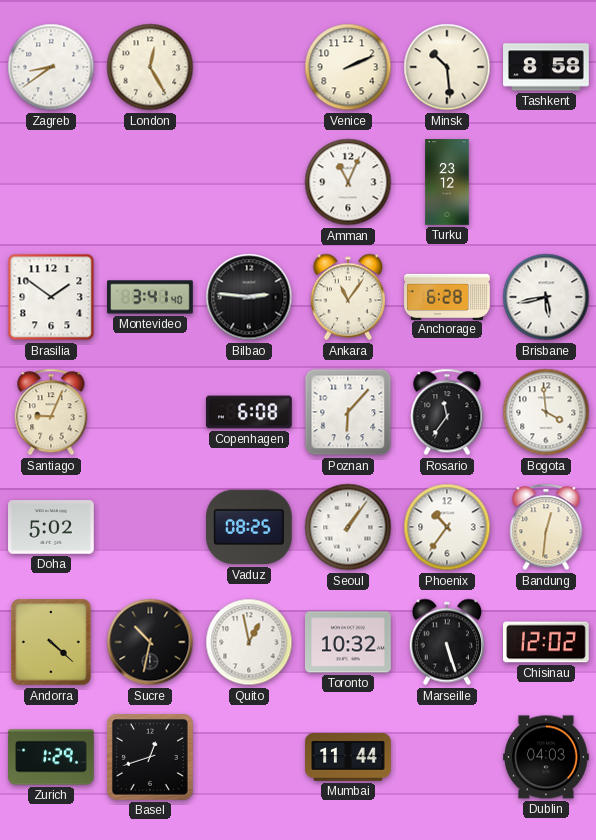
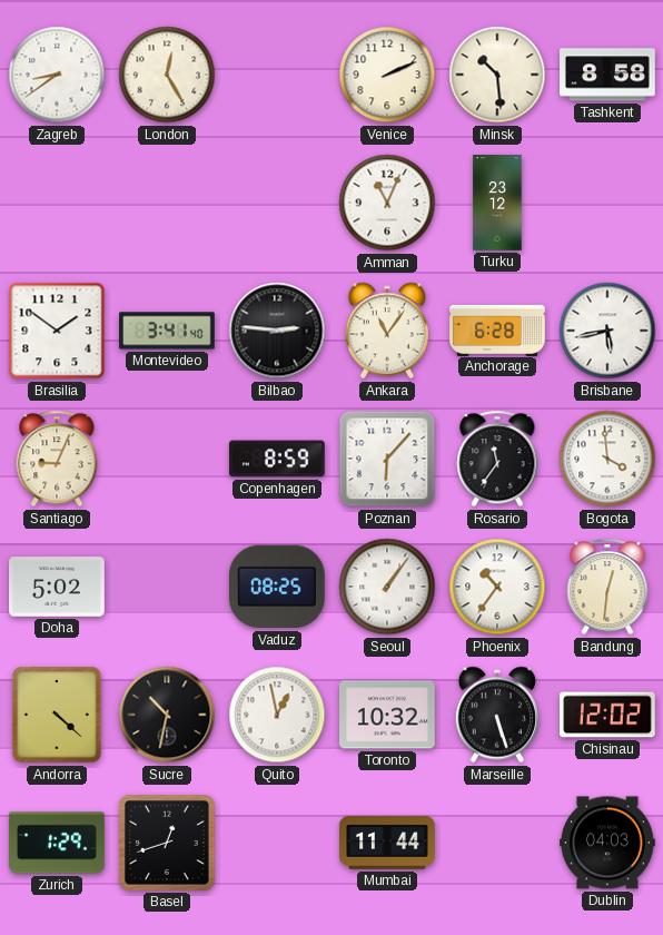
Copenhagen: 6:08 -> 8:59
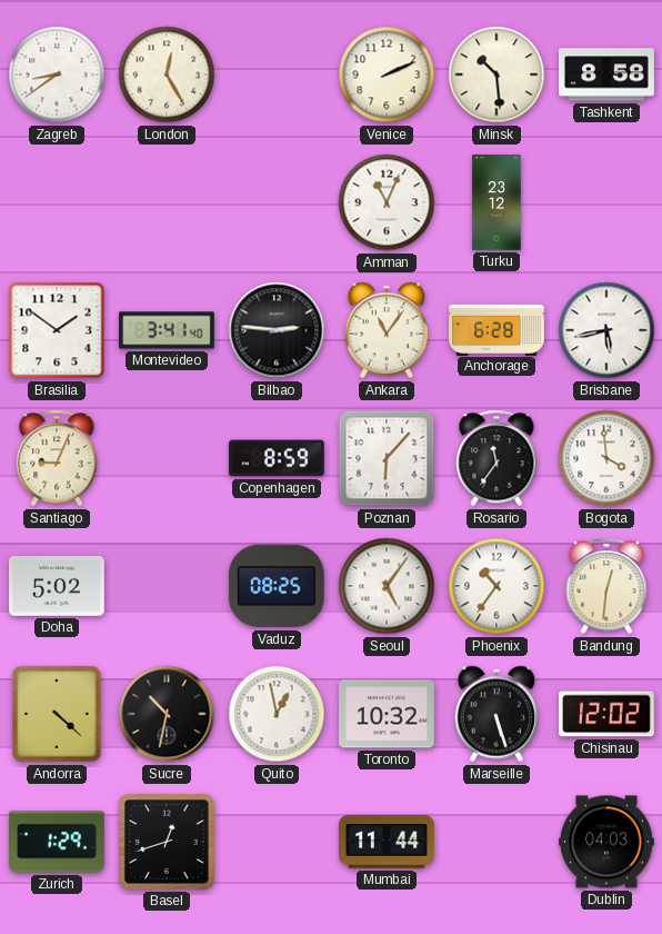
Seoul: 1:06 -> 5:06
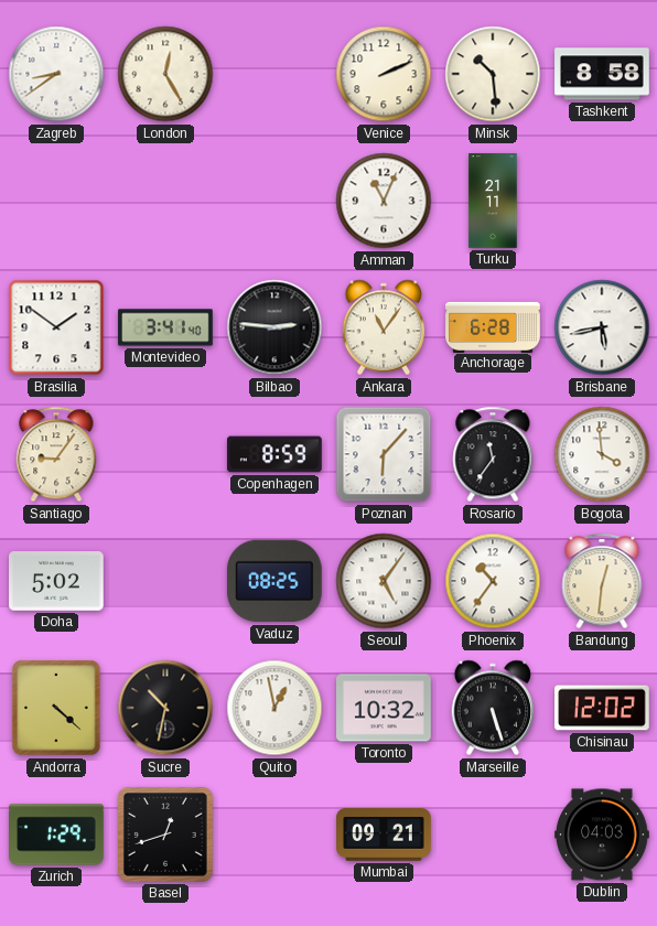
Turku: 23:12 -> 21:11
Santiago: 9:04 -> 9:06
Mumbai: 11:44 -> 09:21
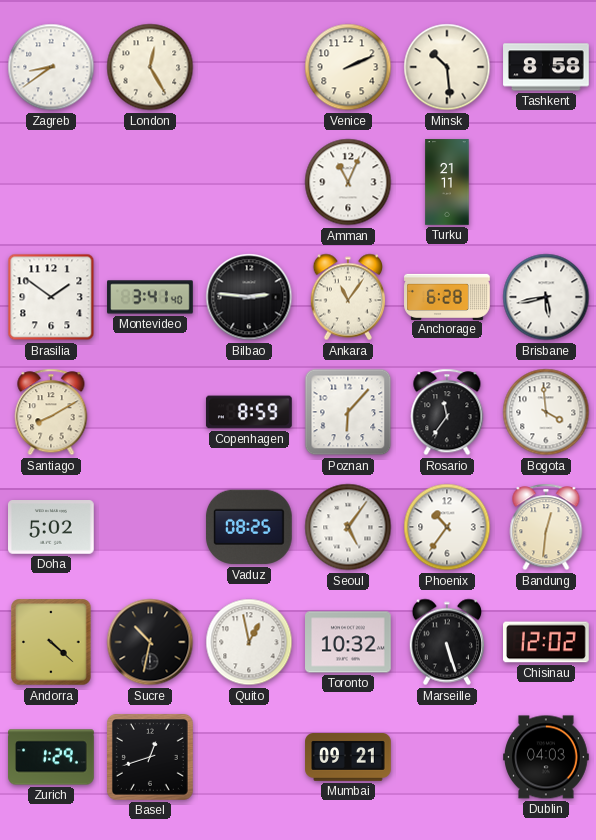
Santiago: 9:06 -> 8:10
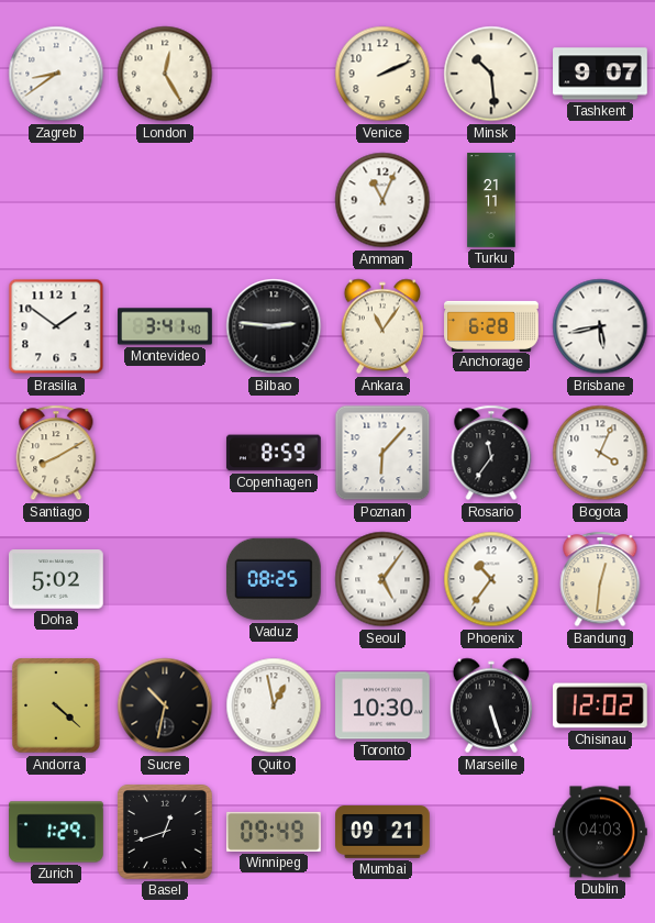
Tashkent: 8:58 -> 9:07
Bogota: 3:59 -> 4:04
Toronto: 10:32 -> 10:30
Winnipeg: none -> 09:49
